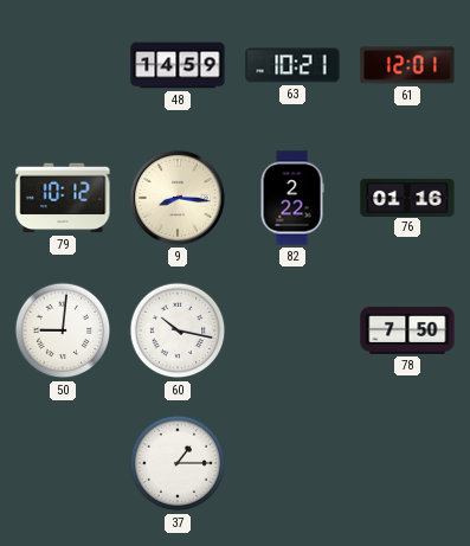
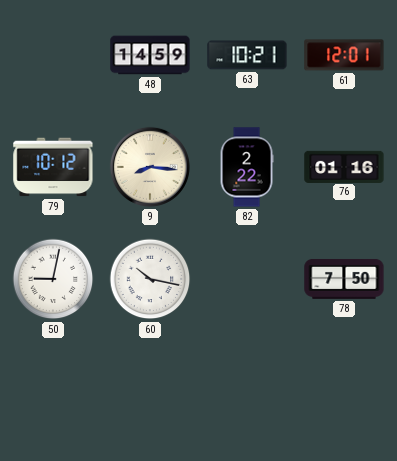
50: 9:01 -> 9:02
37: 1:15 -> none
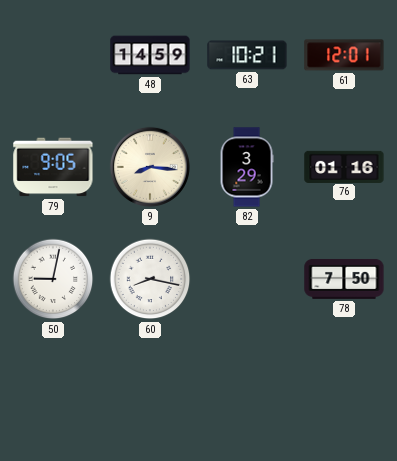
79: 10:12 -> 9:05
82: 2:22 -> 3:29
60: 10:17 -> 8:17
